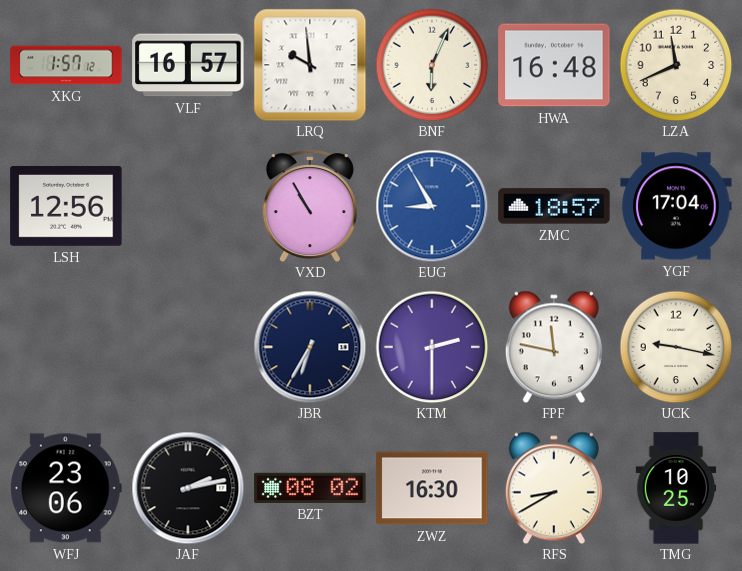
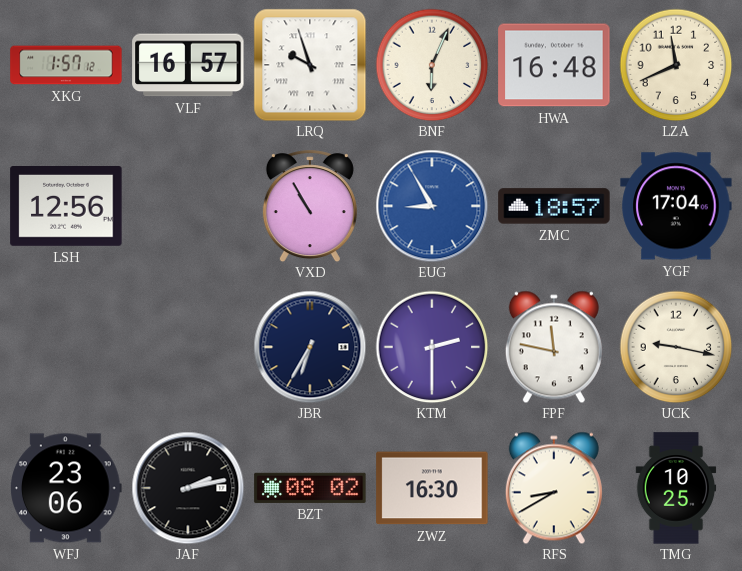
LRQ: 9:59 -> 9:57
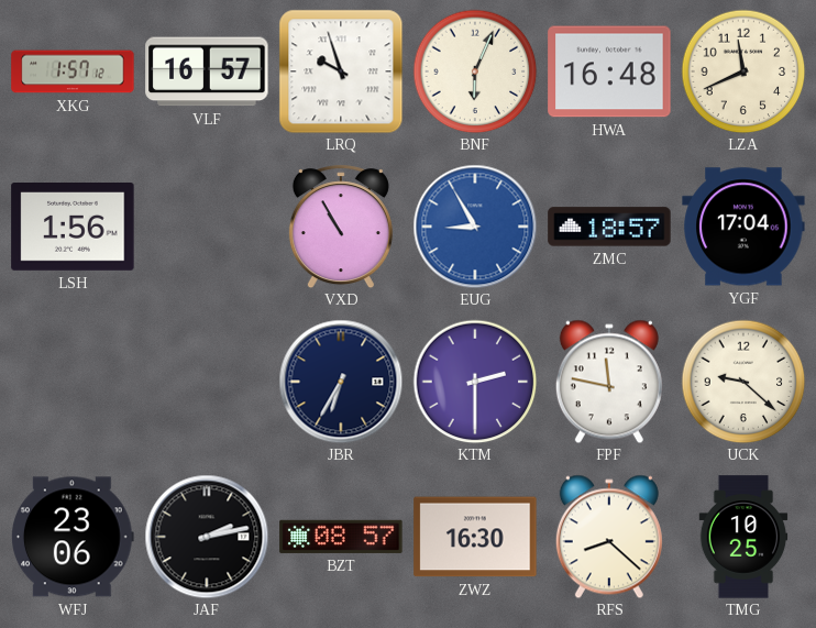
LSH: 12:56 -> 1:56
UCK: 9:17 -> 9:22
BZT: 08:02 -> 08:57
RFS: 8:40 -> 8:22
